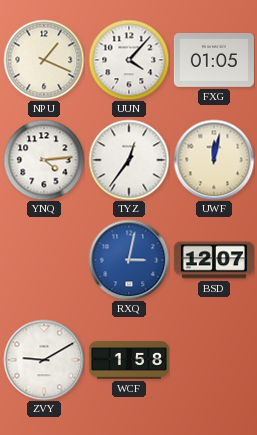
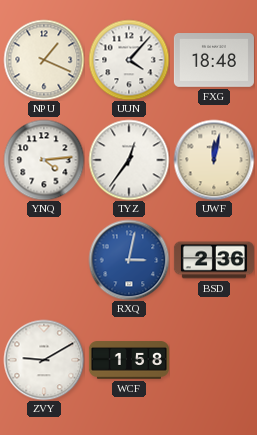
FXG: 01:05 -> 18:48
BSD: 12:07 -> 2:36
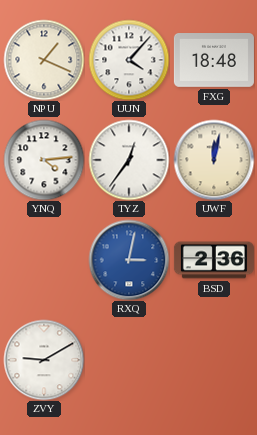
WCF: 1:58 -> none
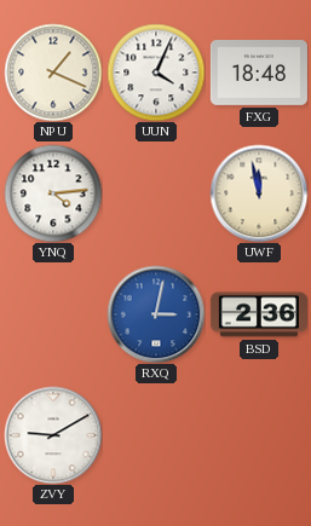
UUN: 4:07 -> 4:04
TYZ: 12:36 -> none
UWF: 12:02 -> 11:58
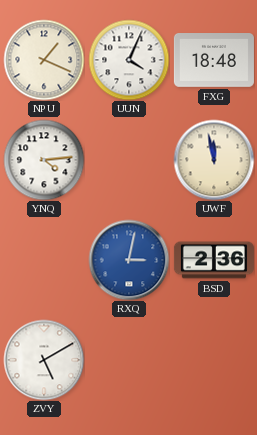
ZVY: 9:10 -> 5:10
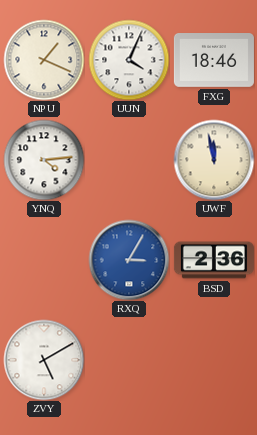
FXG: 18:48 -> 18:46
RXQ: 3:02 -> 3:05
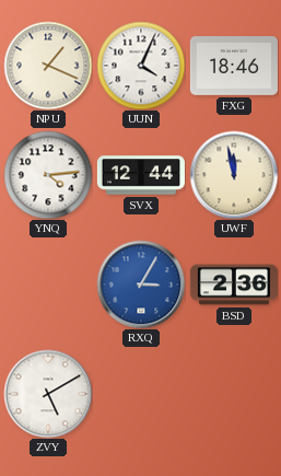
SVX: none -> 12:44
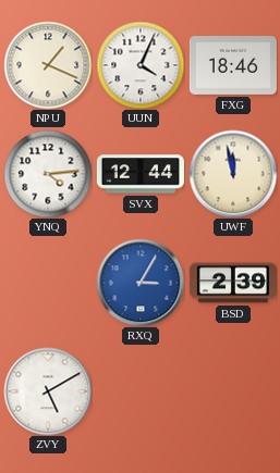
BSD: 2:36 -> 2:39
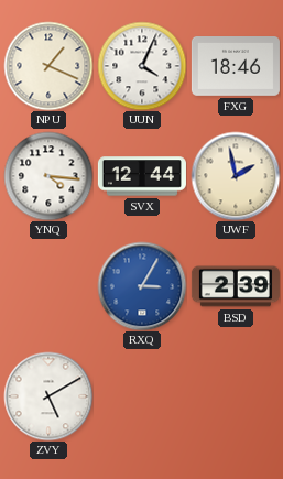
YNQ: 4:14 -> 4:16
UWF: 11:58 -> 1:58
